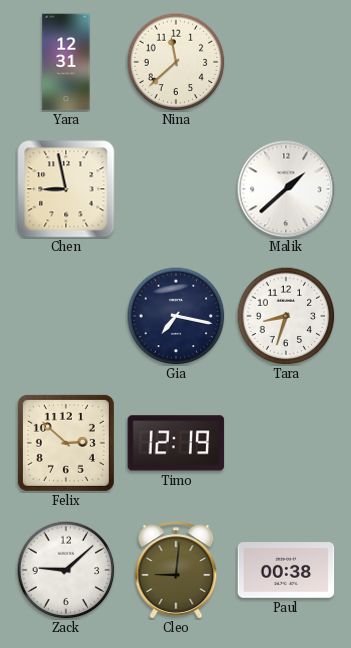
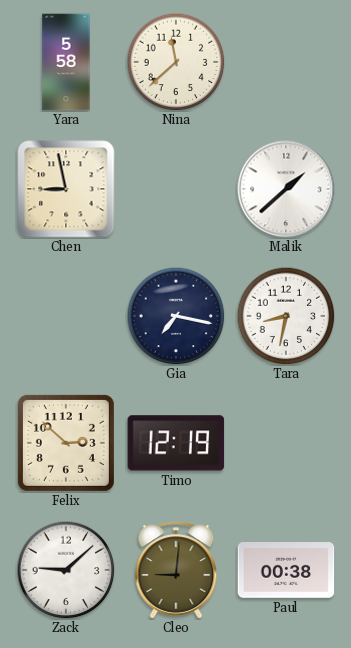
Yara: 12:31 -> 5:58
Tara: 8:33 -> 8:32
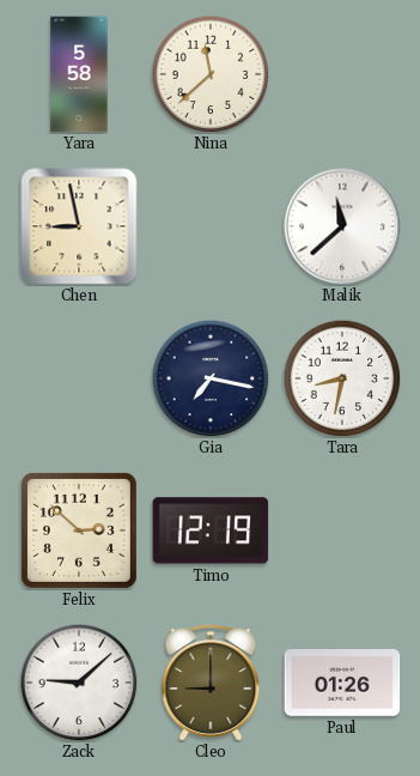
Malik: 1:38 -> 11:38
Cleo: 9:01 -> 9:00
Paul: 00:38 -> 01:26
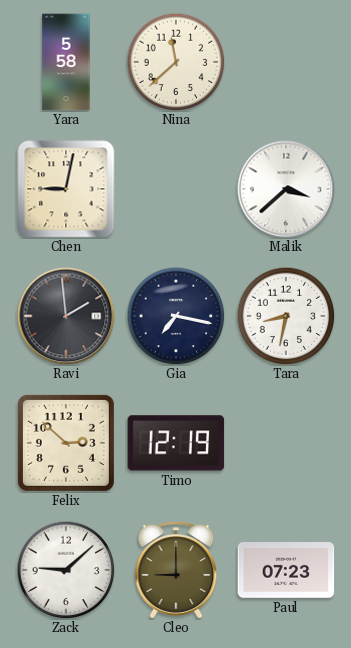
Chen: 8:58 -> 9:02
Malik: 11:38 -> 3:38
Ravi: none -> 1:59
Paul: 01:26 -> 07:23
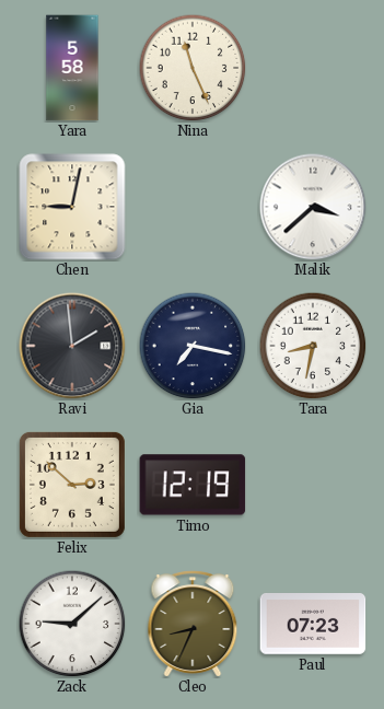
Nina: 11:38 -> 11:26
Cleo: 9:00 -> 8:34
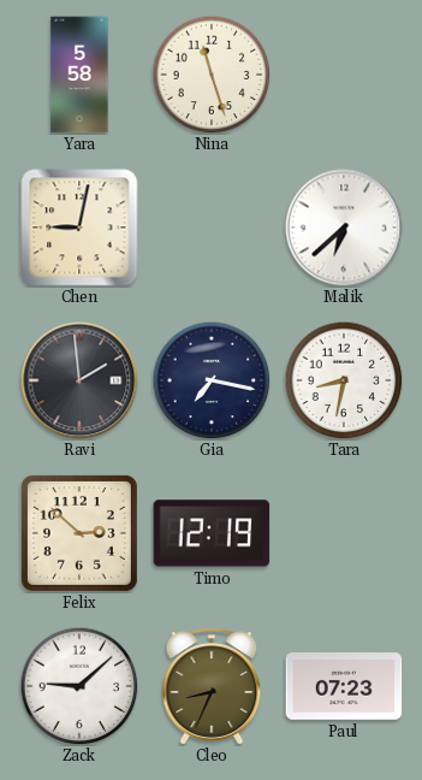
Nina: 11:26 -> 11:27
Malik: 3:38 -> 6:38
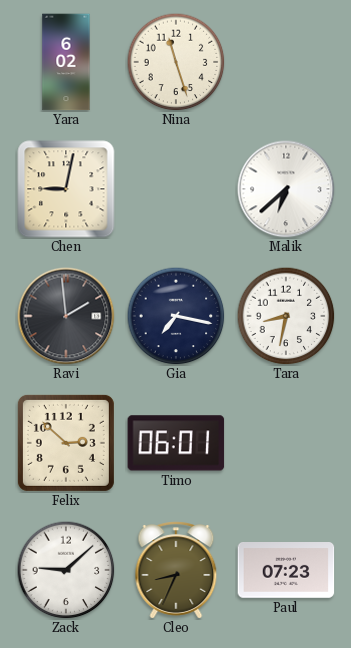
Yara: 5:58 -> 6:02
Timo: 12:19 -> 06:01
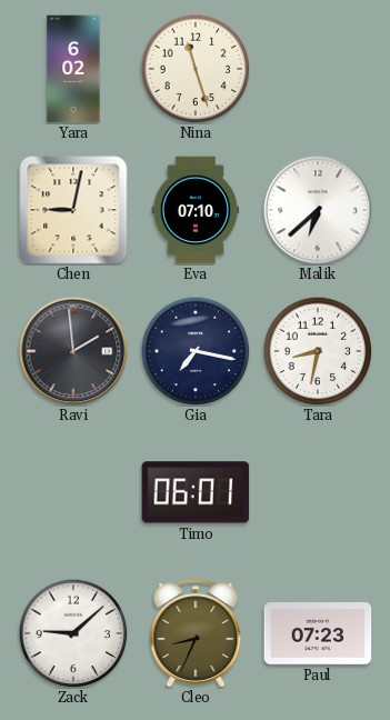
Eva: none -> 07:10
Felix: 2:52 -> none
